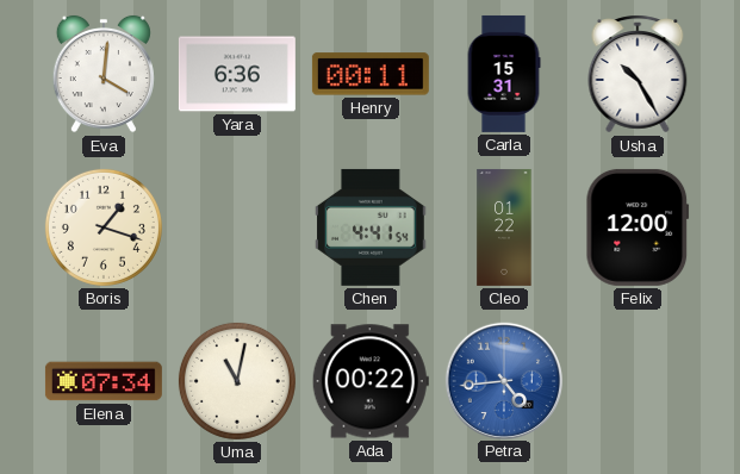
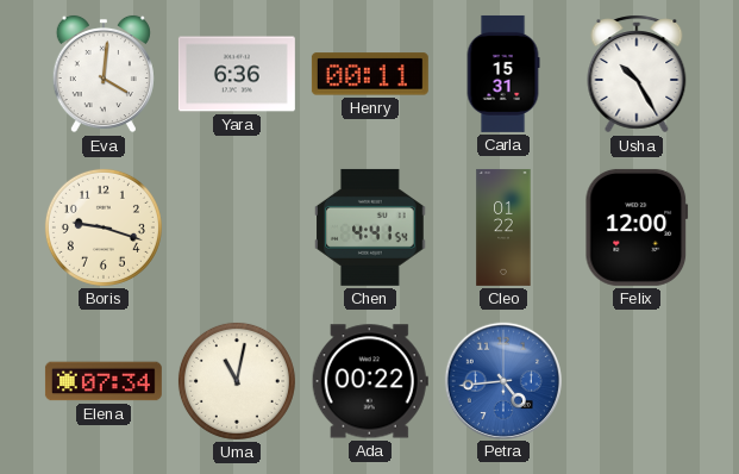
Boris: 1:18 -> 9:18
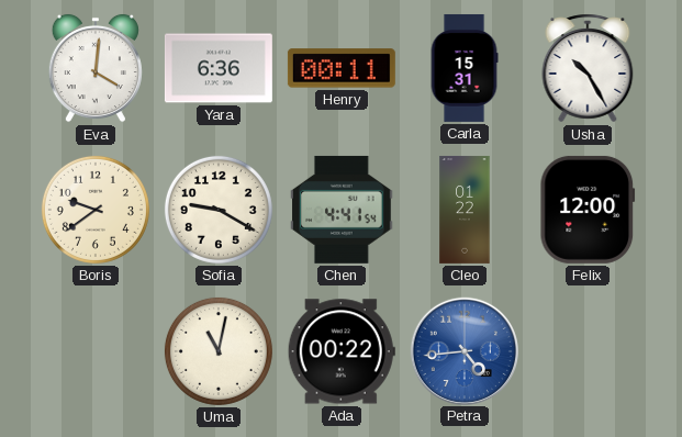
Boris: 9:18 -> 9:39
Sofia: none -> 9:20
Elena: 07:34 -> none
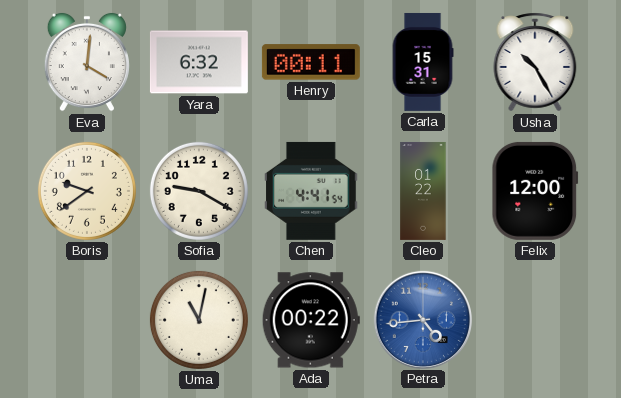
Yara: 6:36 -> 6:32
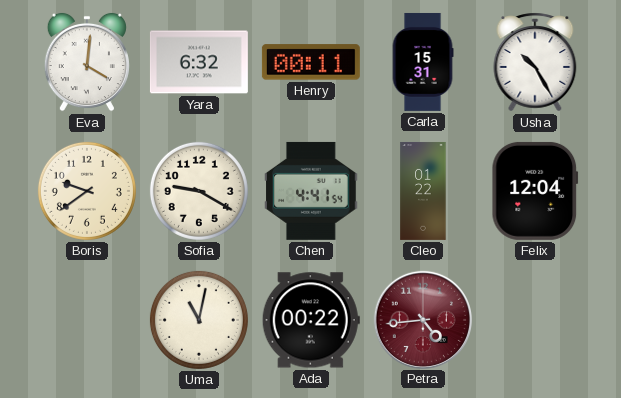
Felix: 12:00 -> 12:04
Petra dial: blue -> burgundy
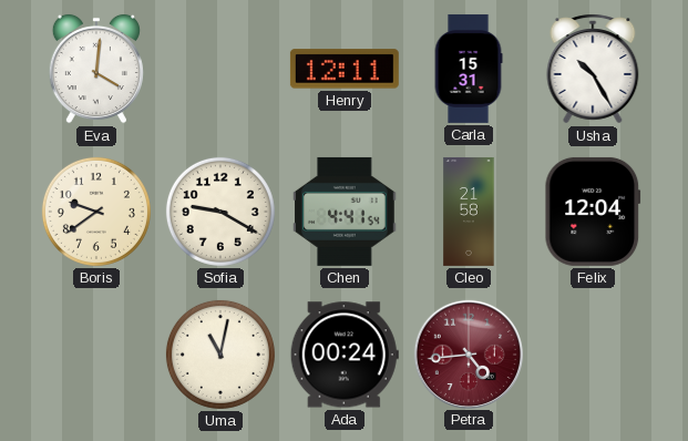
Yara: 6:32 -> none
Henry: 00:11 -> 12:11
Cleo: 01:22 -> 21:58
Ada: 00:22 -> 00:24
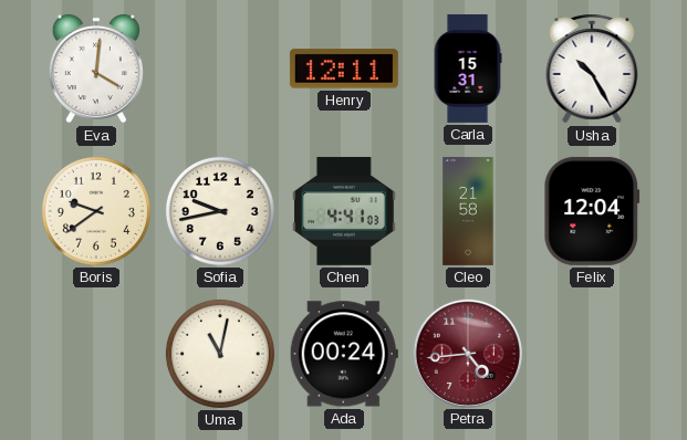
Sofia: 9:20 -> 9:43
Chen: 4:41:54 -> 4:41:03
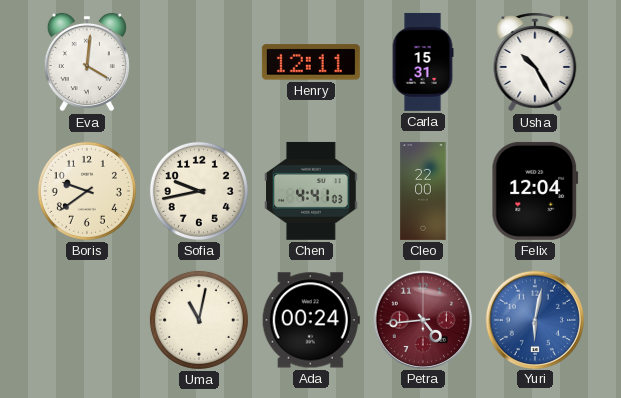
Cleo: 21:58 -> 22:00
Yuri: none -> 6:02
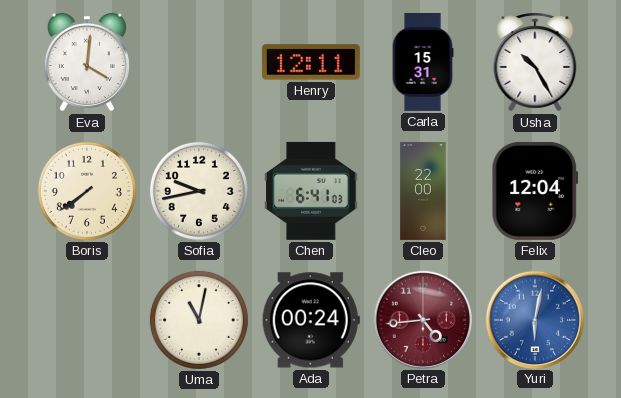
Boris: 9:39 -> 7:39
Chen: 4:41 -> 6:41
